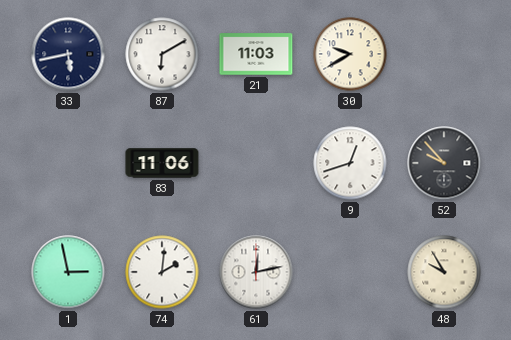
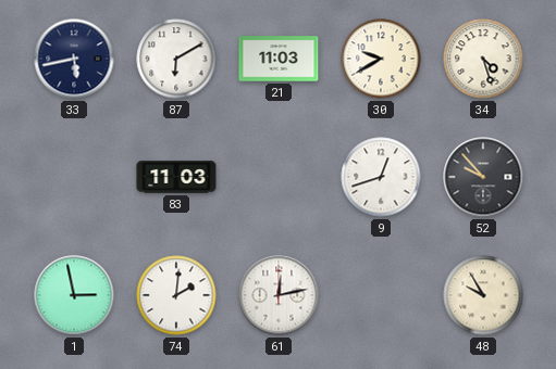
34: none -> 4:27
83: 11:06 -> 11:03
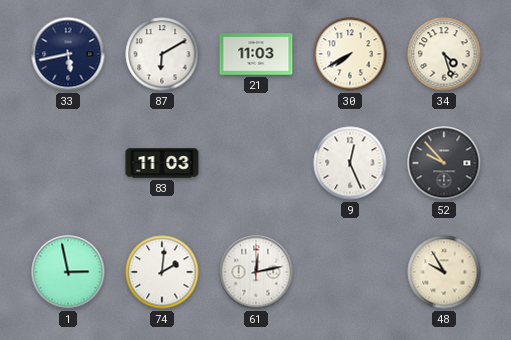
30: 9:40 -> 7:40
9: 12:42 -> 12:26
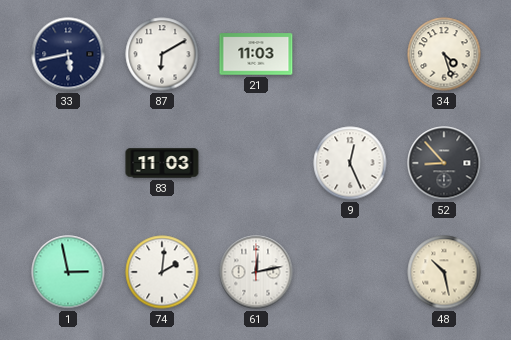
30: 7:40 -> none
52: 9:53 -> 8:53
48: 9:55 -> 10:28
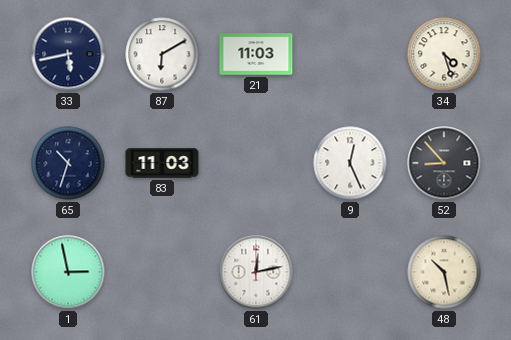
65: none -> 10:33
74: 2:01 -> none
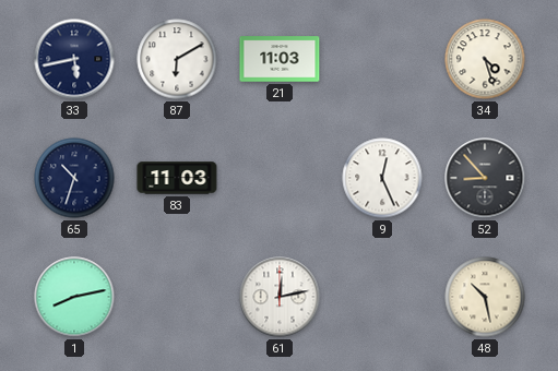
1: 2:58 -> 8:13
